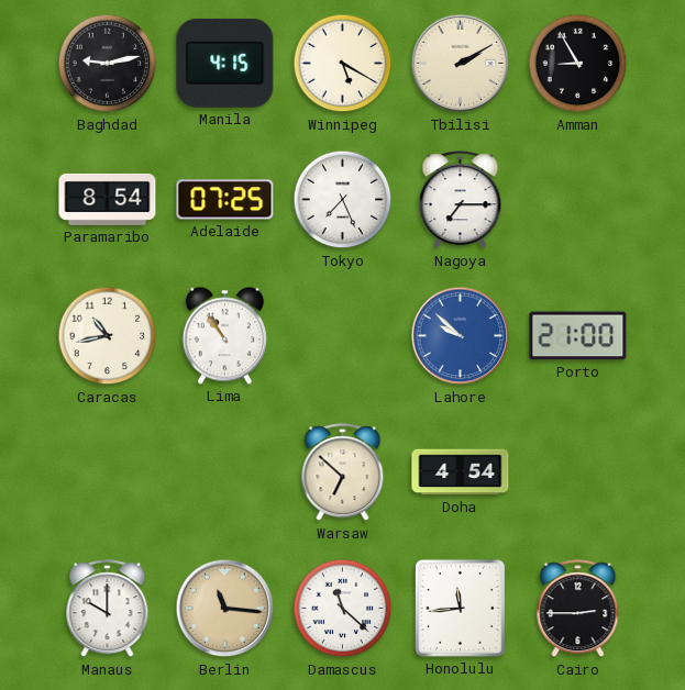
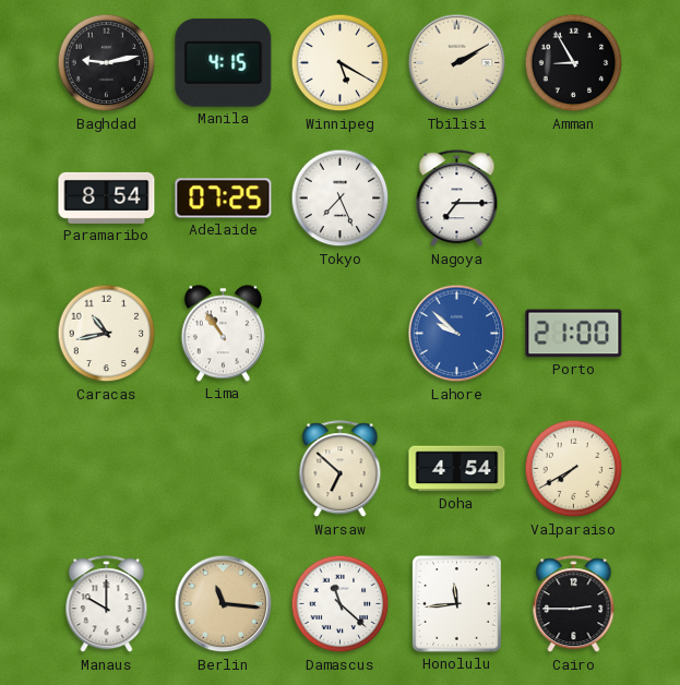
Valparaiso: none -> 7:40
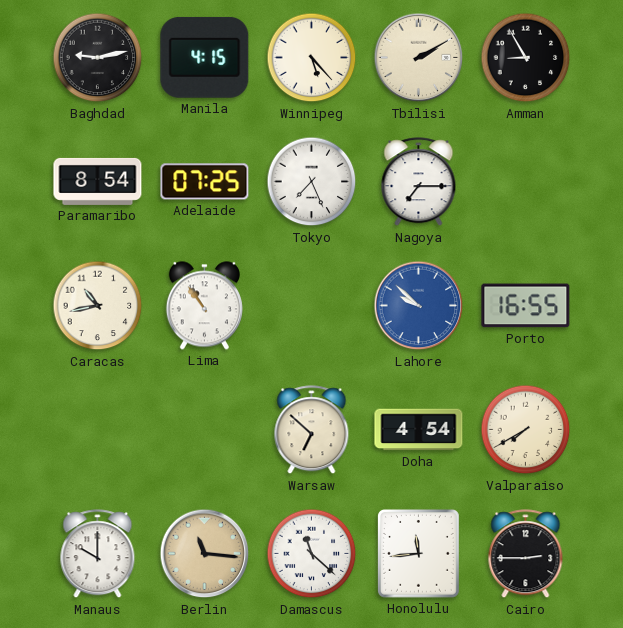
Winnipeg: 5:20 -> 5:23
Porto: 21:00 -> 16:55
